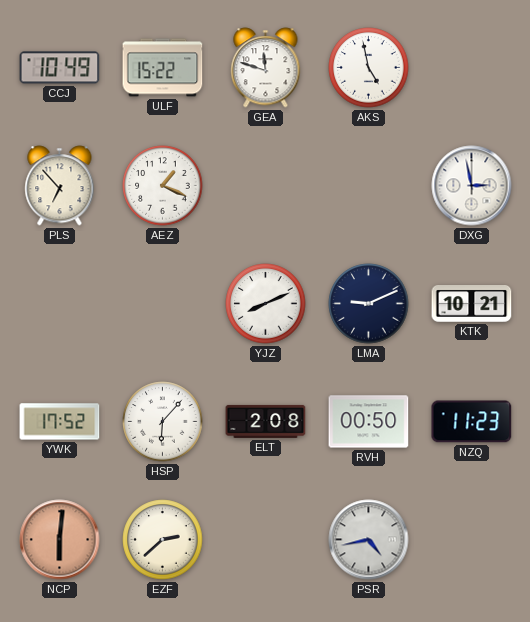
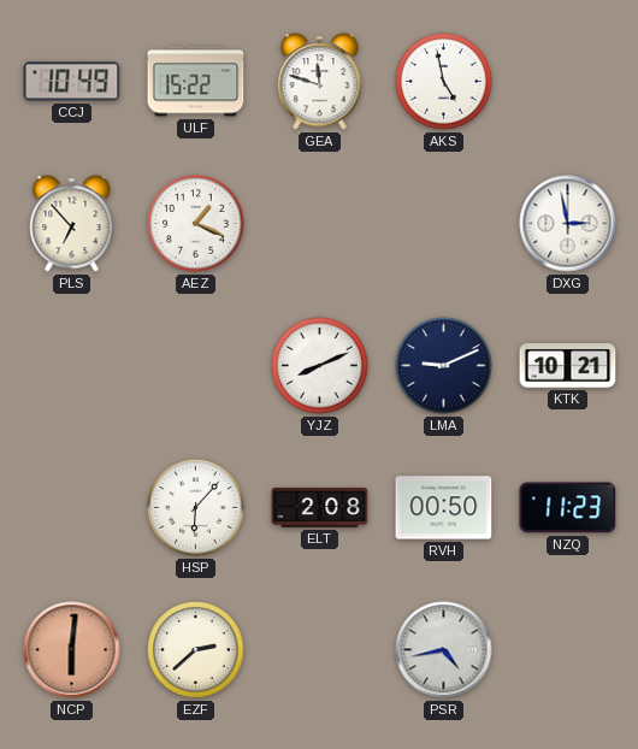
YWK: 17:52 -> none
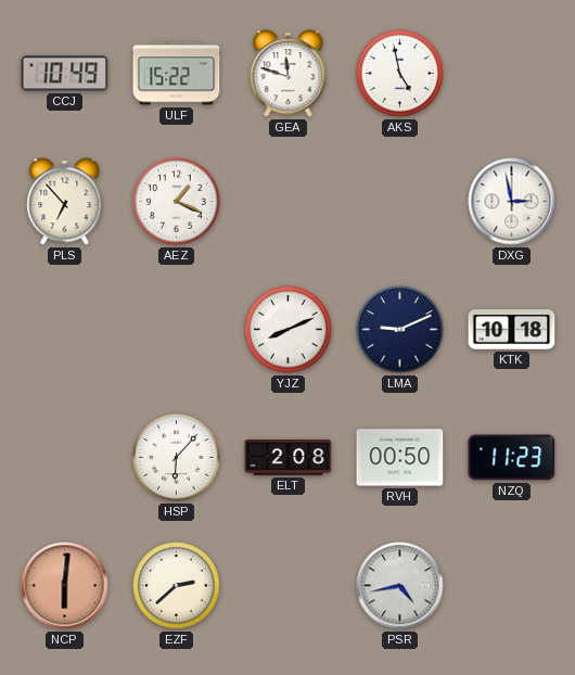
KTK: 10:21 -> 10:18
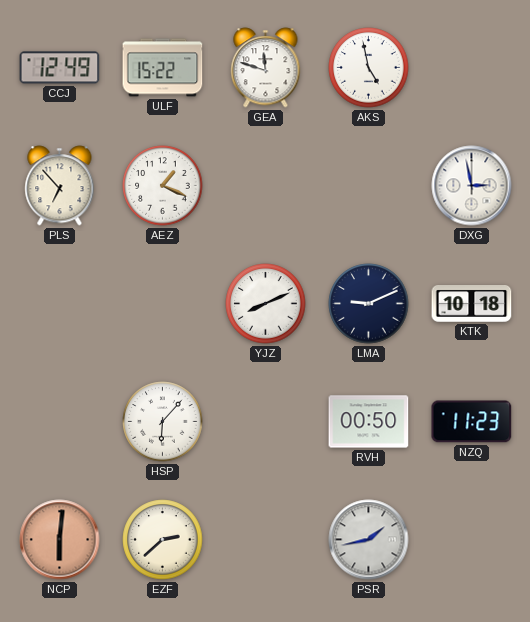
CCJ: 10:49 -> 12:49
ELT: 2:08 -> none
PSR: 4:43 -> 1:43
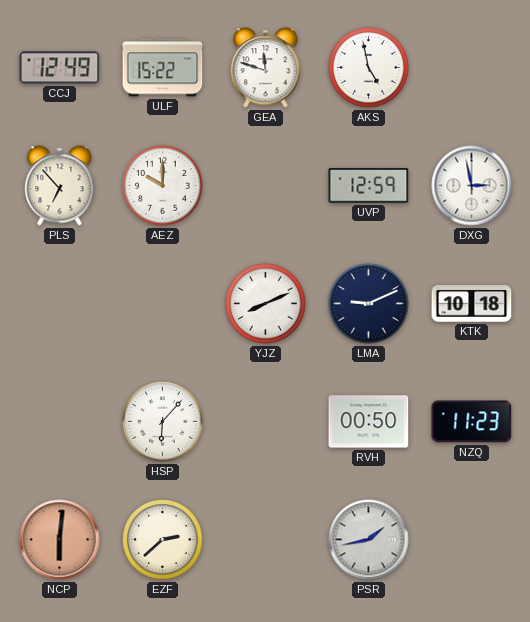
AEZ: 1:19 -> 10:00
UVP: none -> 12:59
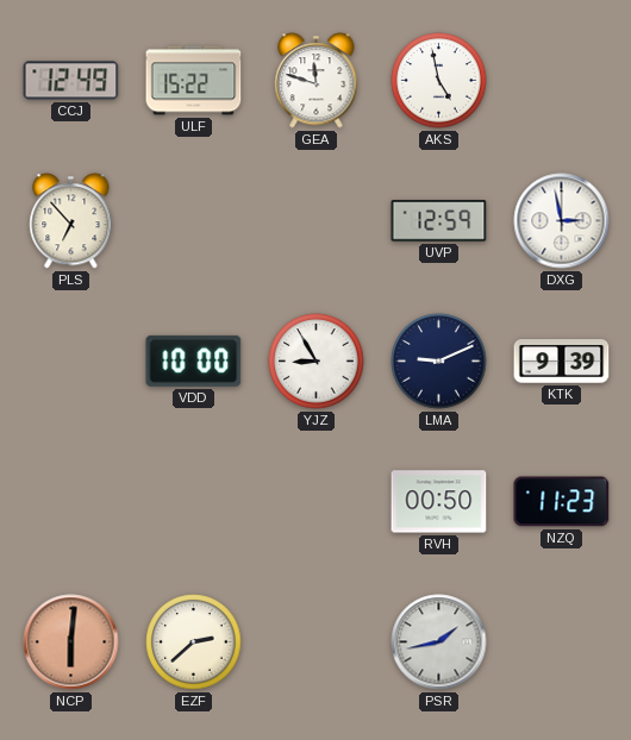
AEZ: 10:00 -> none
VDD: none -> 10:00
YJZ: 8:11 -> 8:55
KTK: 10:18 -> 9:39
HSP: 6:07 -> none
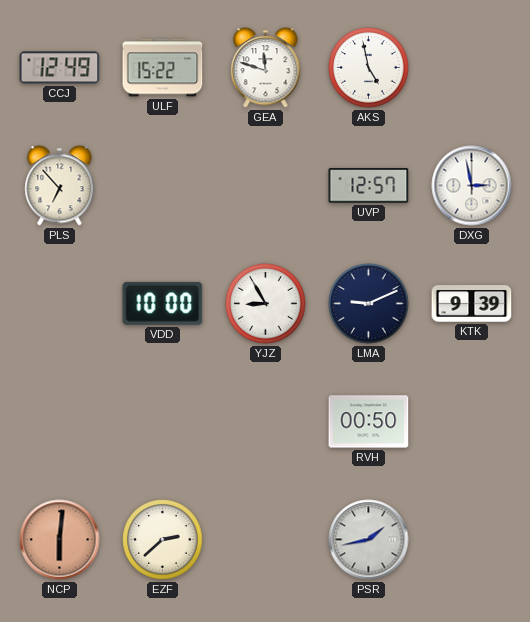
UVP: 12:59 -> 12:57
NZQ: 11:23 -> none
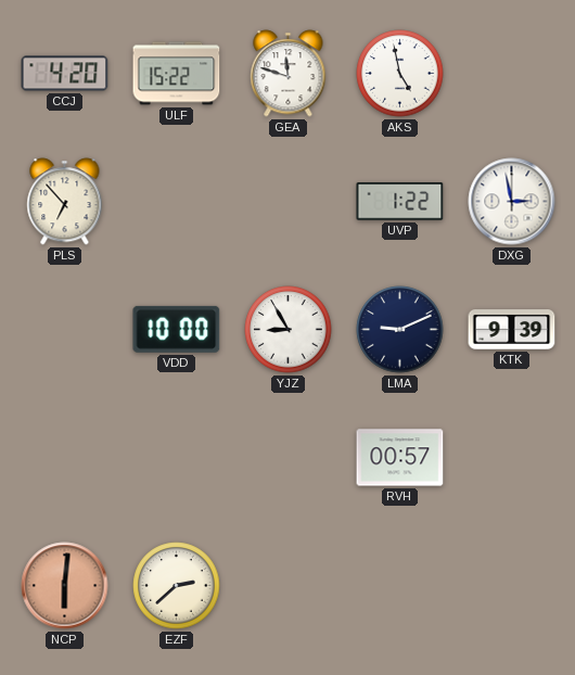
CCJ: 12:49 -> 4:20
UVP: 12:57 -> 1:22
RVH: 00:50 -> 00:57
PSR: 1:43 -> none
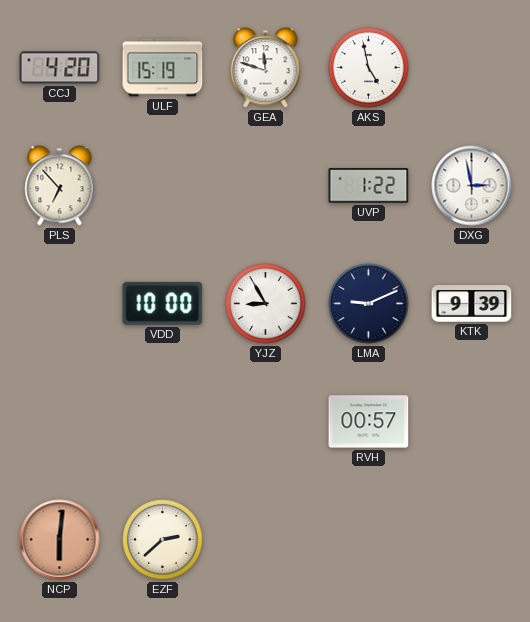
ULF: 15:22 -> 15:19
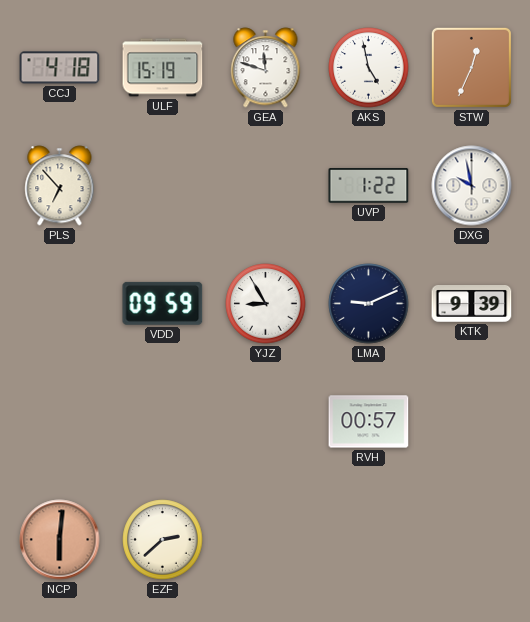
CCJ: 4:20 -> 4:18
STW: none -> 12:34
DXG: 2:58 -> 9:58
VDD: 10:00 -> 09:59
